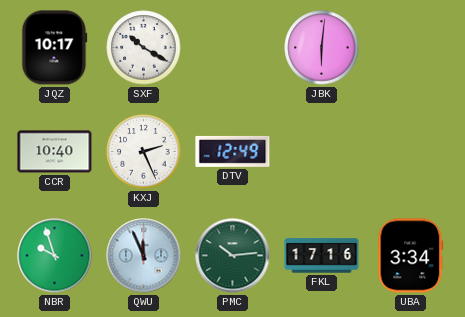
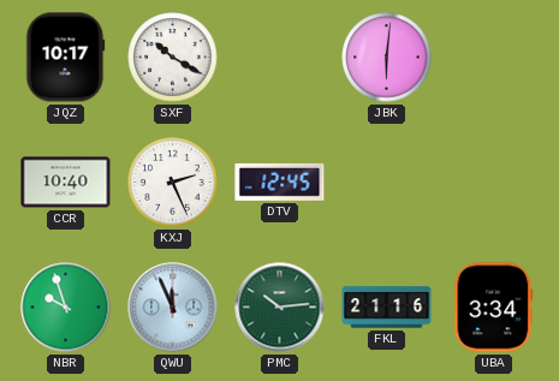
DTV: 12:49 -> 12:45
FKL: 17:16 -> 21:16
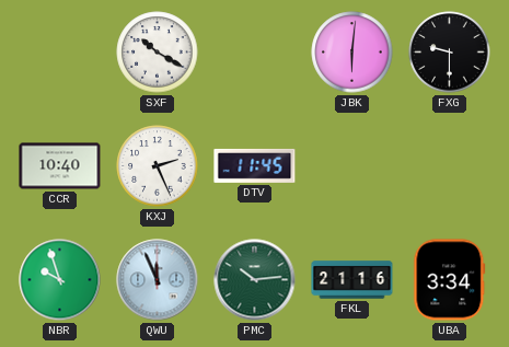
JQZ: 10:17 -> none
FXG: none -> 9:30
DTV: 12:45 -> 11:45
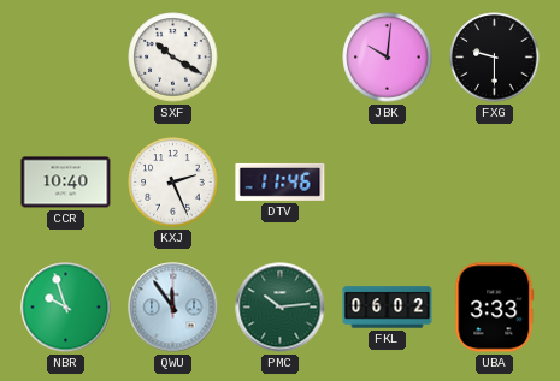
JBK: 6:01 -> 10:01
DTV: 11:45 -> 11:46
QWU: 11:56 -> 11:54
FKL: 21:16 -> 06:02
UBA: 3:34 -> 3:33
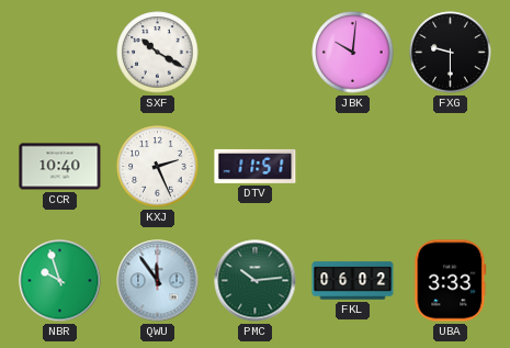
DTV: 11:46 -> 11:51
